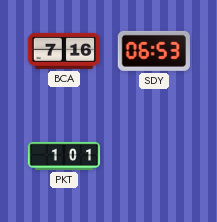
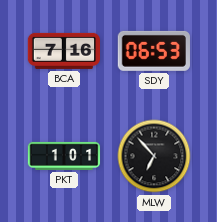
MLW: none -> 6:53
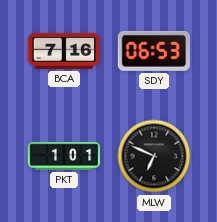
MLW: 6:53 -> 6:49
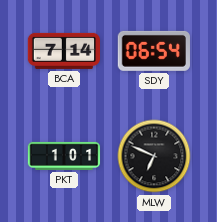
BCA: 7:16 -> 7:14
SDY: 06:53 -> 06:54
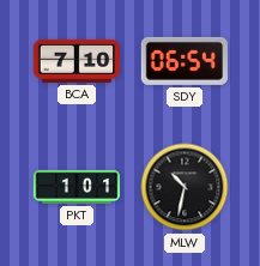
BCA: 7:14 -> 7:10
MLW: 6:49 -> 10:32
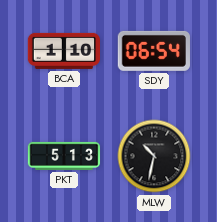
BCA: 7:10 -> 1:10
PKT: 1:01 -> 5:13
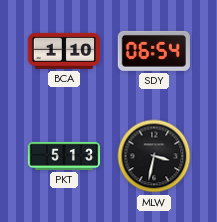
MLW: 10:32 -> 3:32
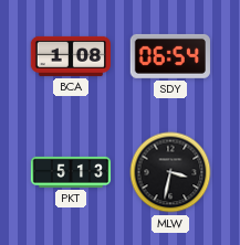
BCA: 1:10 -> 1:08
